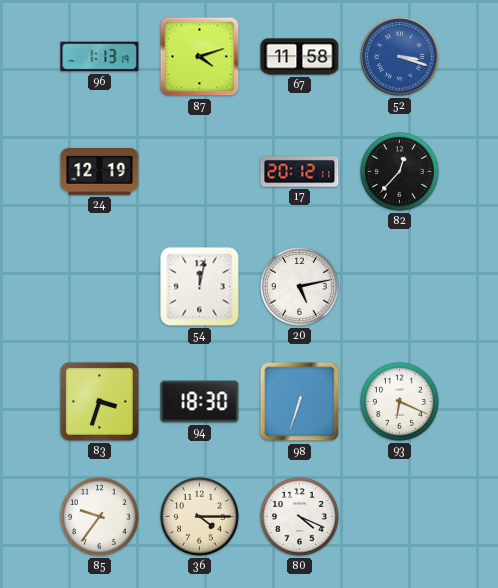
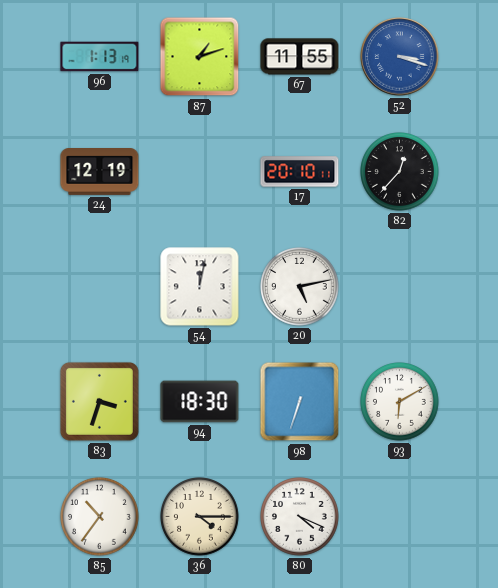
87: 4:12 -> 1:12
67: 11:58 -> 11:55
17: 20:12 -> 20:10
93: 6:19 -> 6:10
85: 9:36 -> 10:36
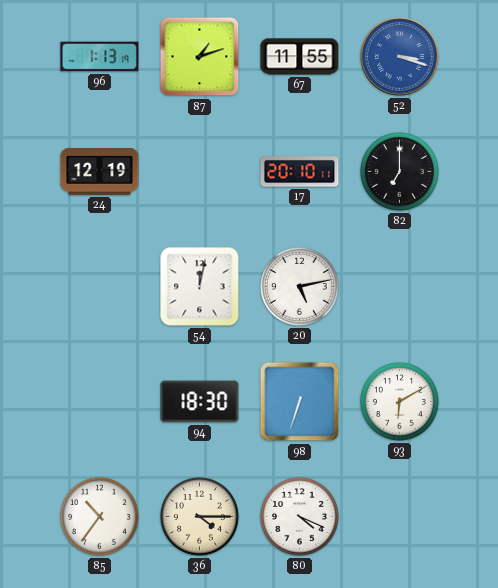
82: 12:37 -> 7:00
83: 3:33 -> none
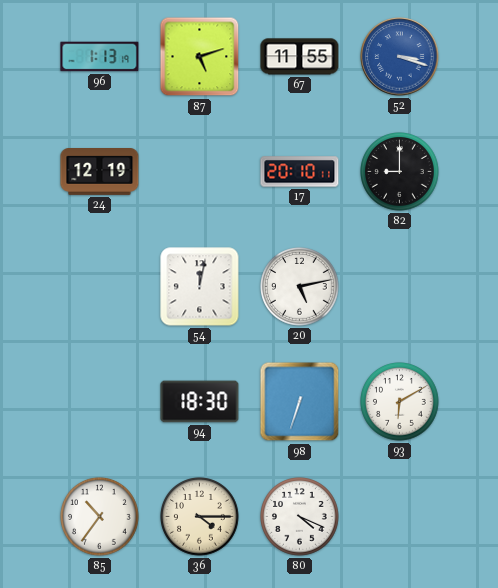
87: 1:12 -> 5:12
82: 7:00 -> 9:00
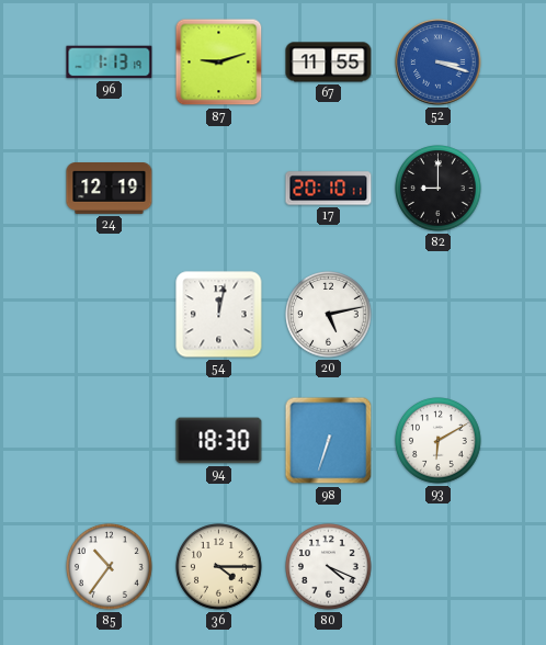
87: 5:12 -> 9:12
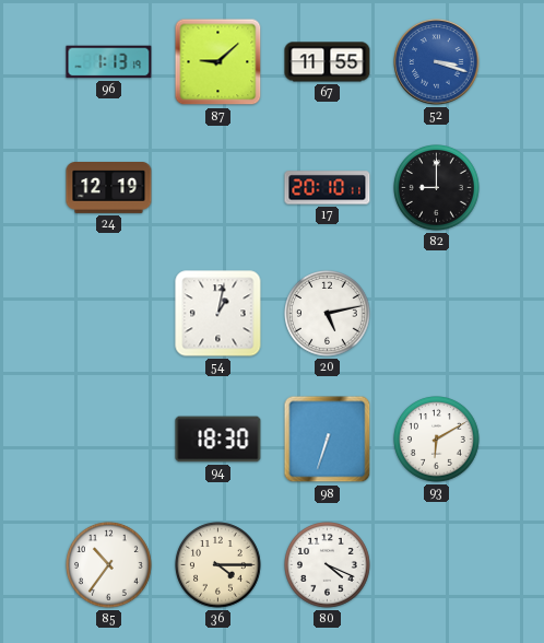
87: 9:12 -> 9:08
54: 12:02 -> 1:02
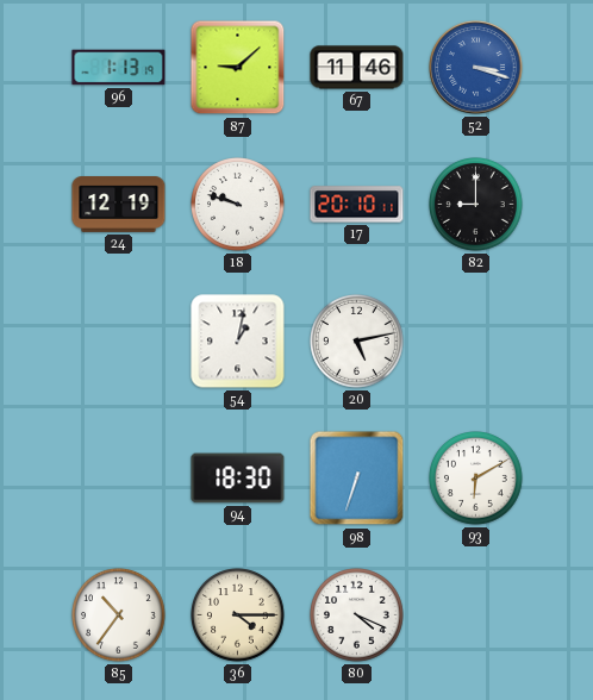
67: 11:55 -> 11:46
18: none -> 9:48
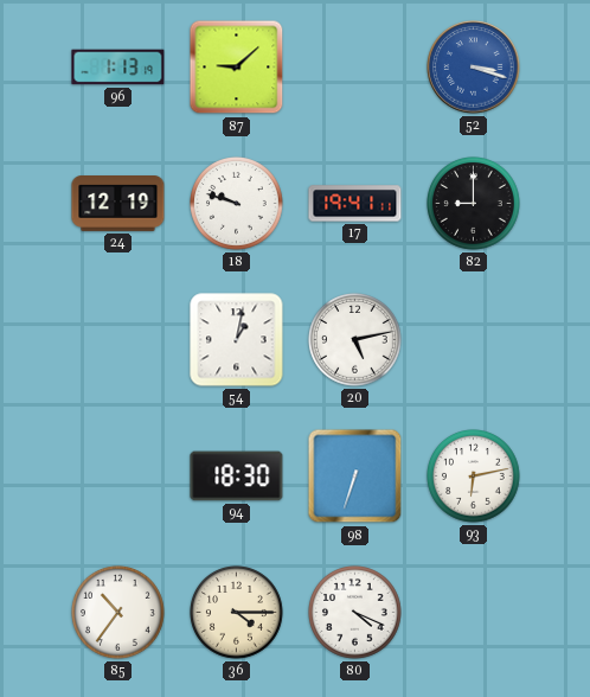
67: 11:46 -> none
17: 20:10 -> 19:41
93: 6:10 -> 6:13
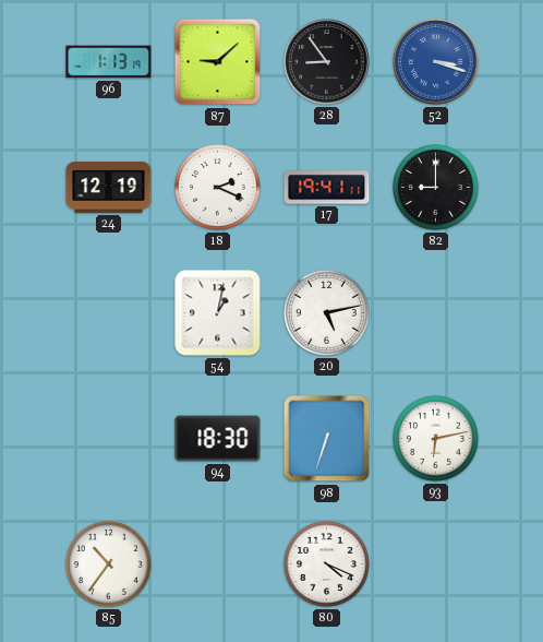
28: none -> 8:54
18: 9:48 -> 2:19
36: 4:15 -> none
